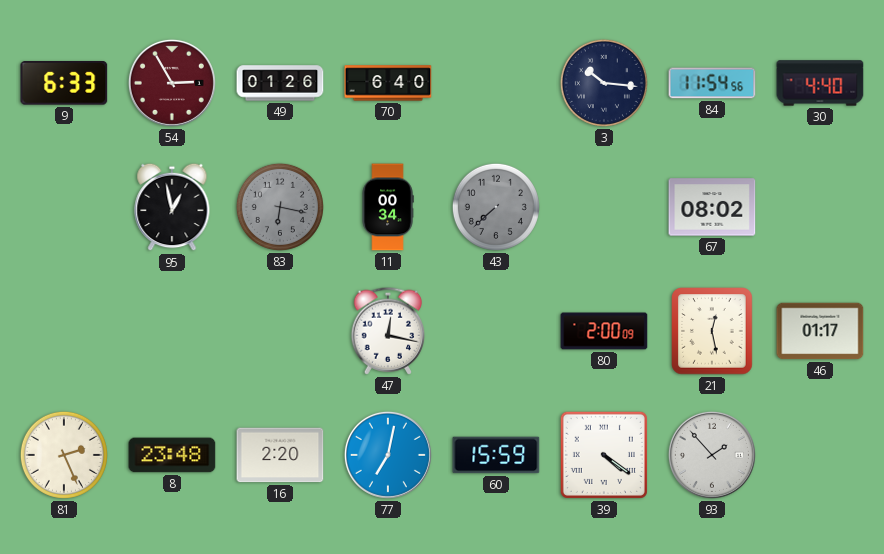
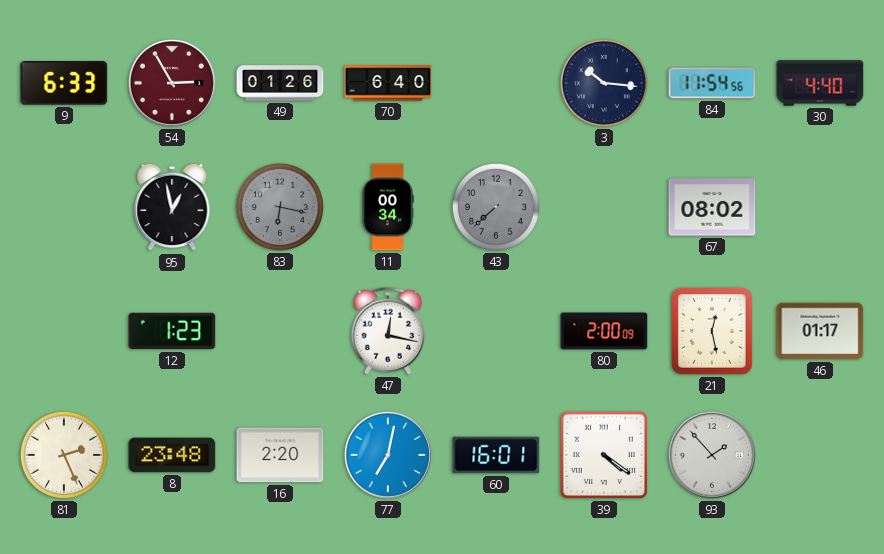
12: none -> 1:23
60: 15:59 -> 16:01
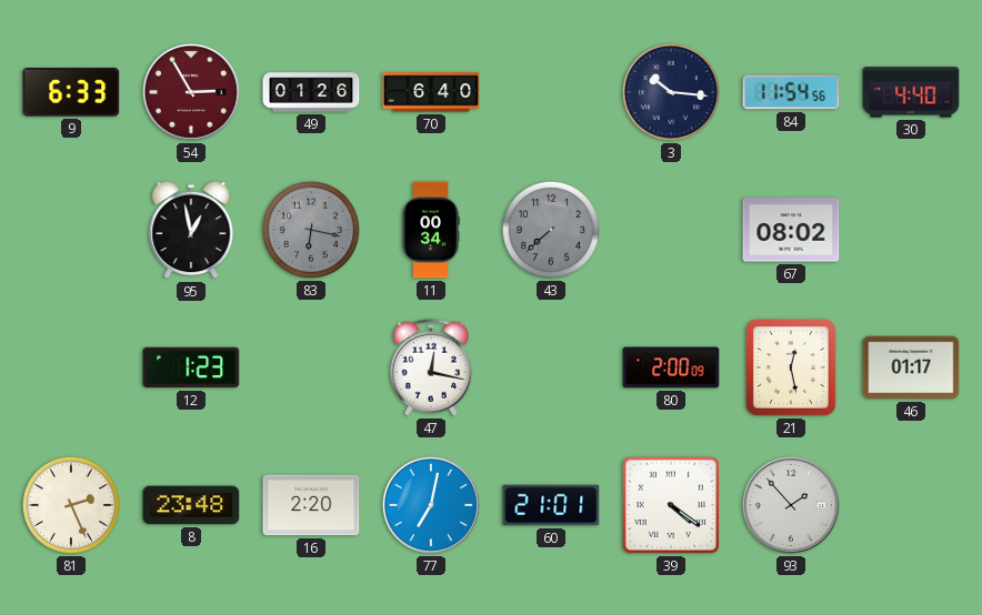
60: 16:01 -> 21:01
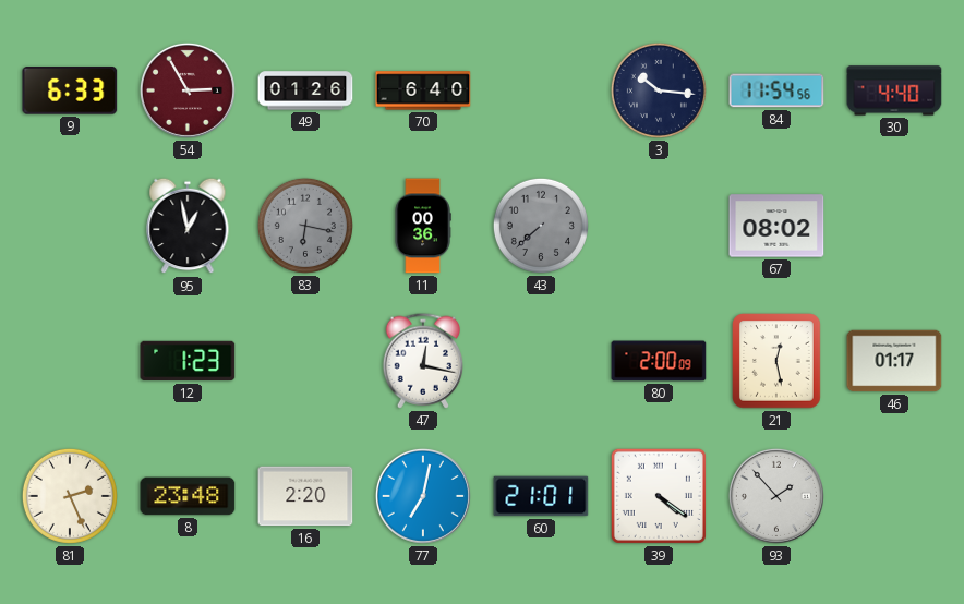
11: 00:34 -> 00:36
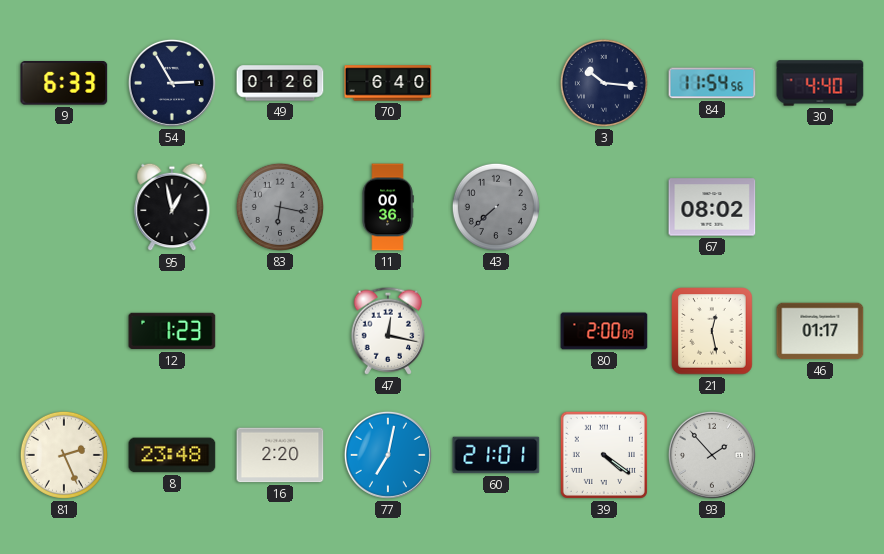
54 dial: burgundy -> navy
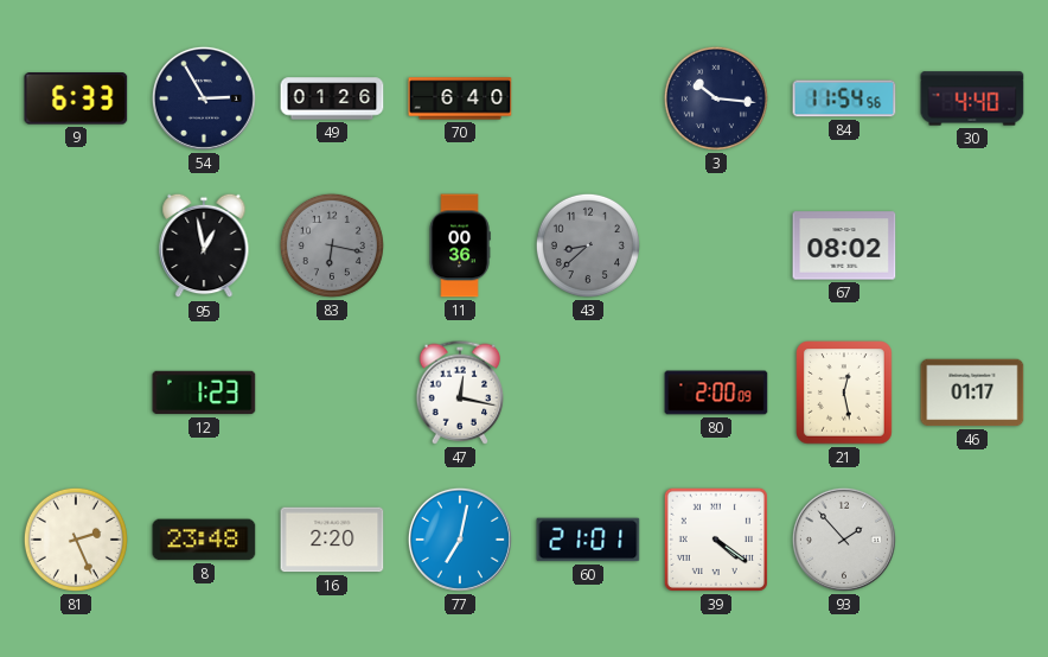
43: 7:38 -> 8:38
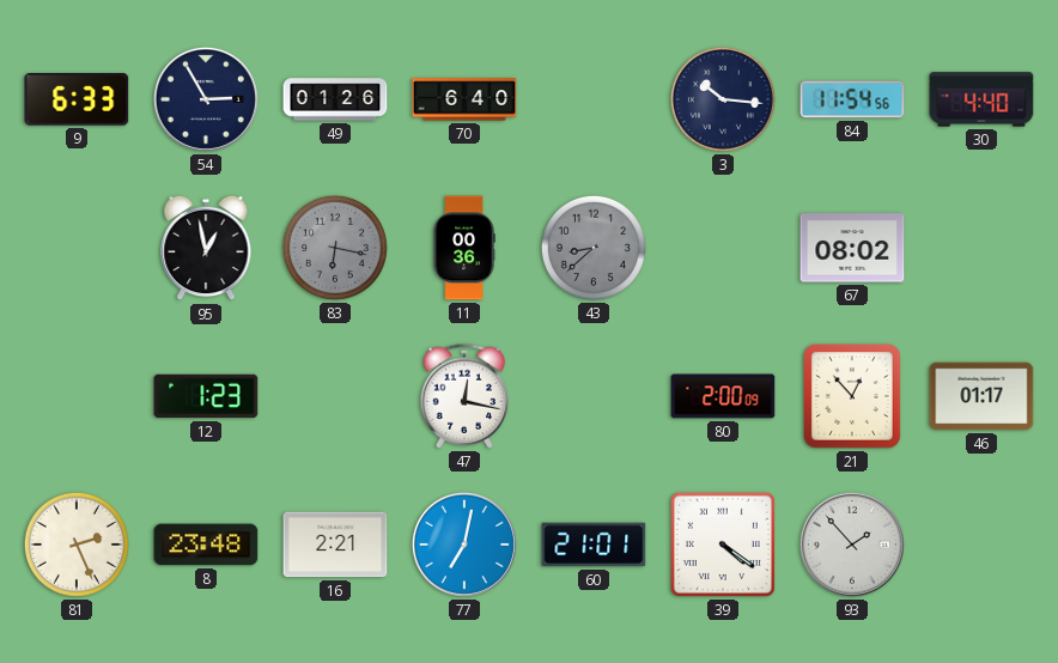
21: 12:28 -> 12:53
16: 2:20 -> 2:21
